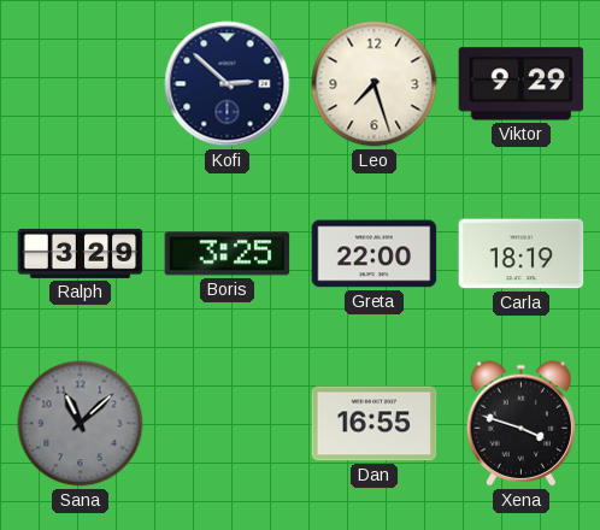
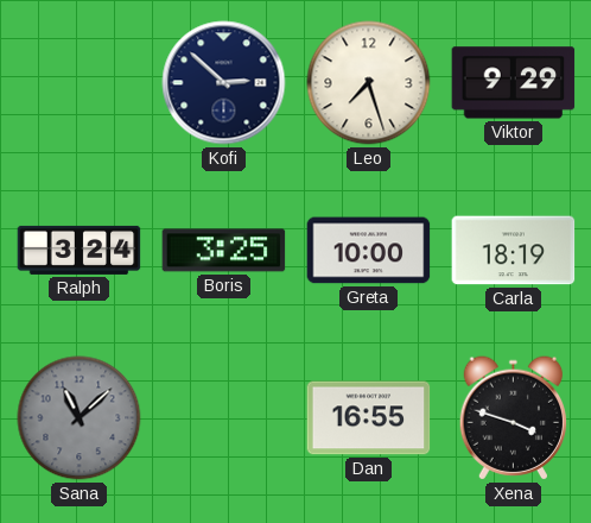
Ralph: 3:29 -> 3:24
Greta: 22:00 -> 10:00
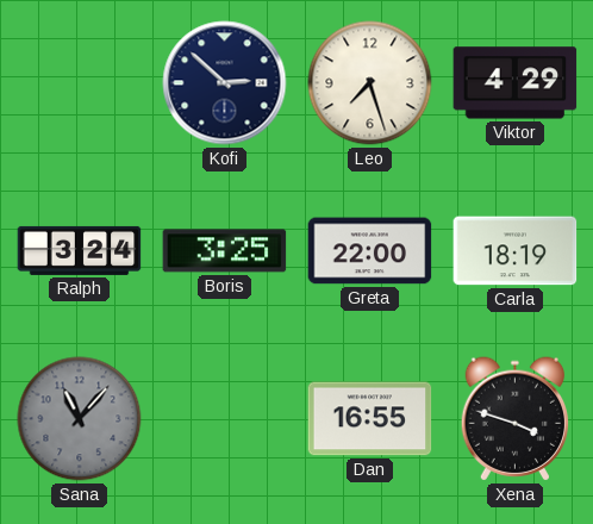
Viktor: 9:29 -> 4:29
Greta: 10:00 -> 22:00
Sana: 11:08 -> 11:07
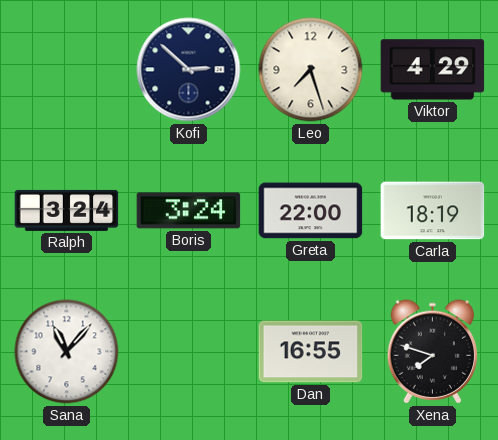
Boris: 3:25 -> 3:24
Sana dial: grey -> white
Xena: 3:48 -> 7:48
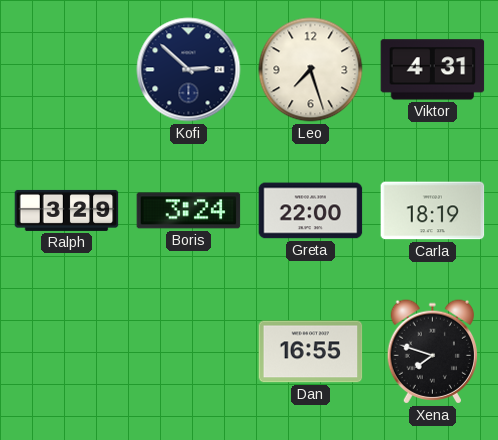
Viktor: 4:29 -> 4:31
Ralph: 3:24 -> 3:29
Sana: 11:07 -> none
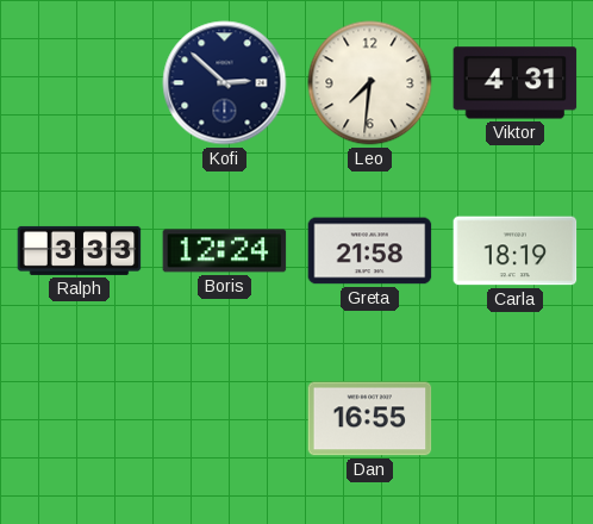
Leo: 7:27 -> 7:31
Ralph: 3:29 -> 3:33
Boris: 3:24 -> 12:24
Greta: 22:00 -> 21:58
Xena: 7:48 -> none
